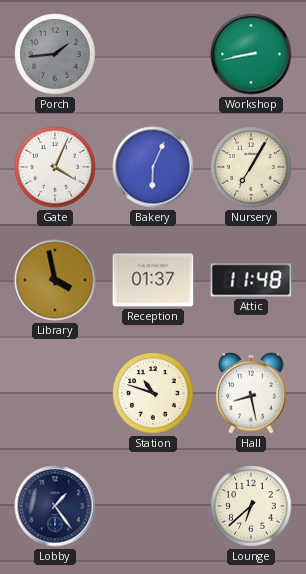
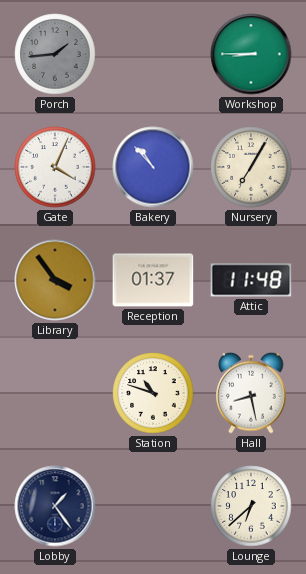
Workshop: 8:43 -> 8:45
Bakery: 6:04 -> 10:53
Library: 3:58 -> 3:54
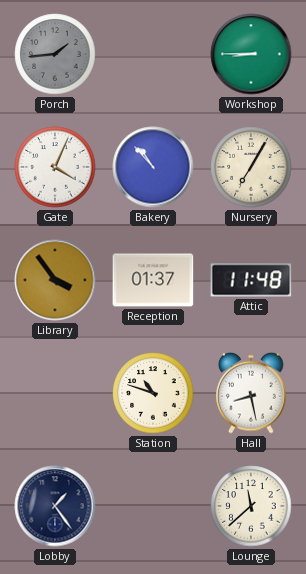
Lounge: 6:38 -> 11:38
